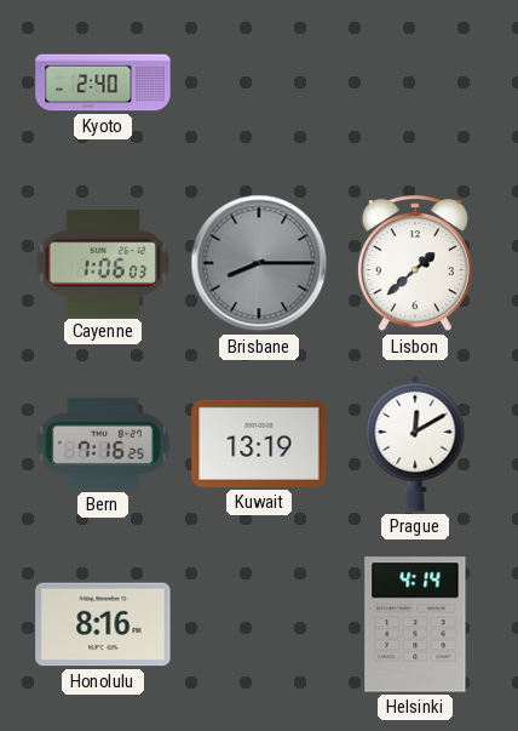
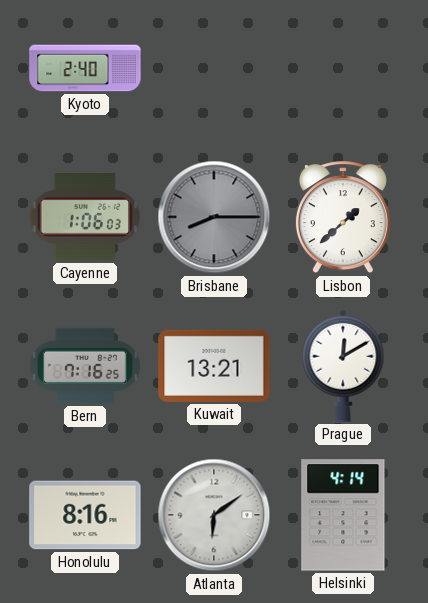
Kuwait: 13:19 -> 13:21
Atlanta: none -> 6:09
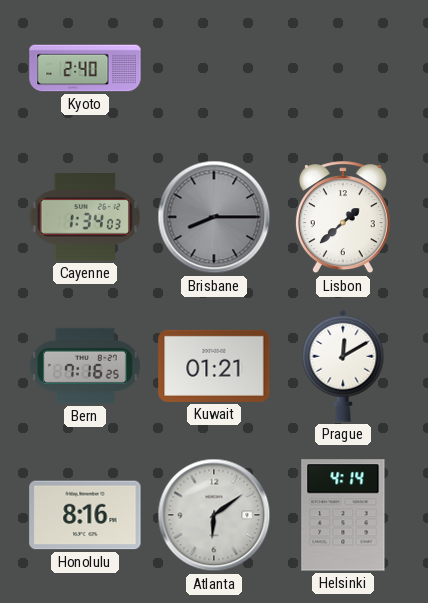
Cayenne: 1:06 -> 1:34
Kuwait: 13:21 -> 01:21
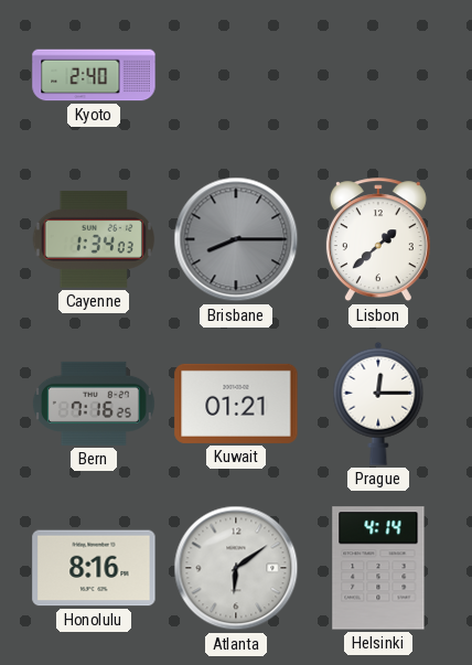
Prague: 12:10 -> 12:15
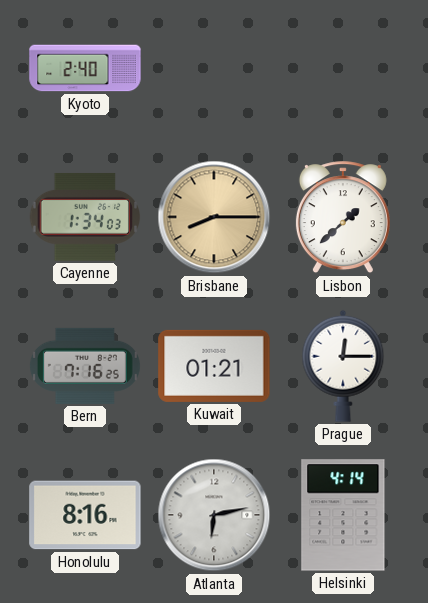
Brisbane dial: grey -> champagne
Atlanta: 6:09 -> 6:13
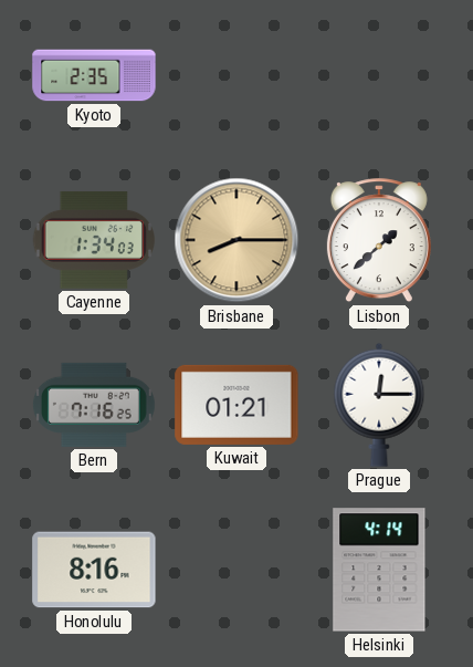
Kyoto: 2:40 -> 2:35
Atlanta: 6:13 -> none
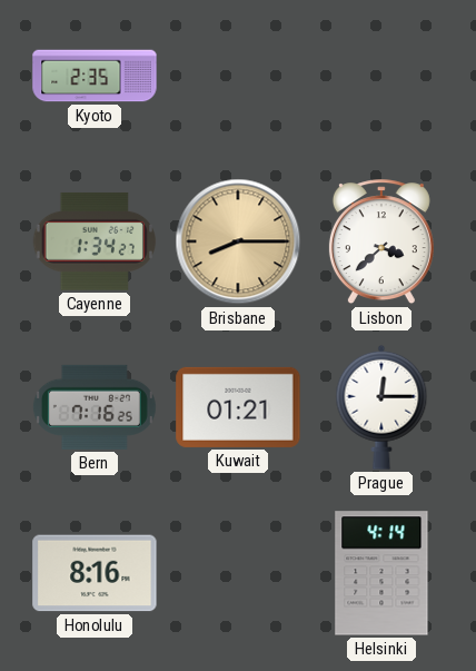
Cayenne: 1:34:03 -> 1:34:27
Lisbon: 1:38 -> 3:38
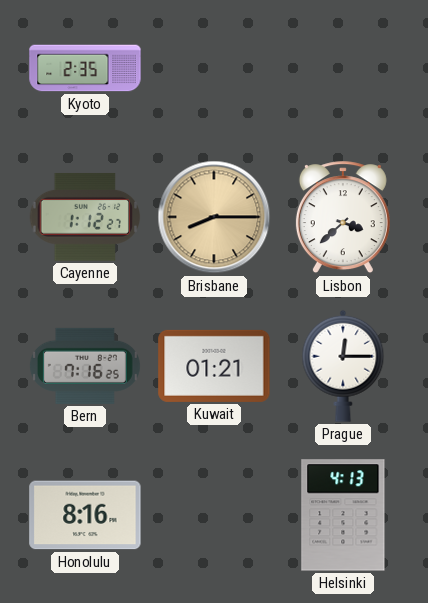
Cayenne: 1:34 -> 1:12
Helsinki: 4:14 -> 4:13
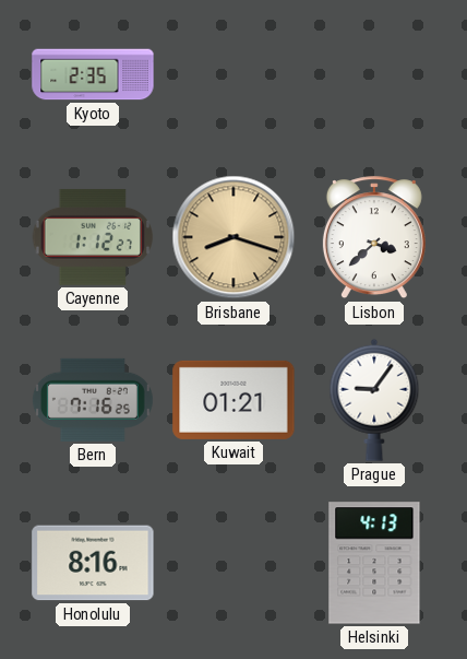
Brisbane: 8:15 -> 8:18
Prague: 12:15 -> 9:06
